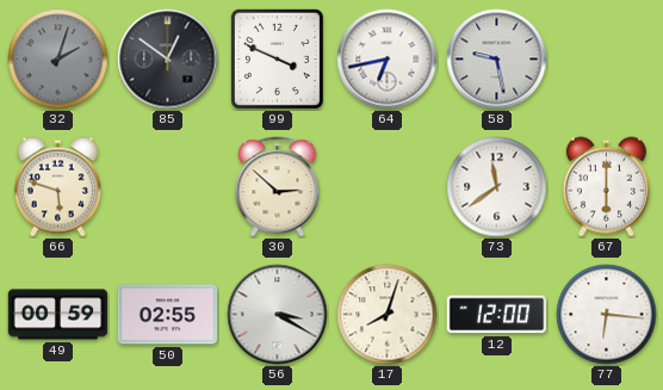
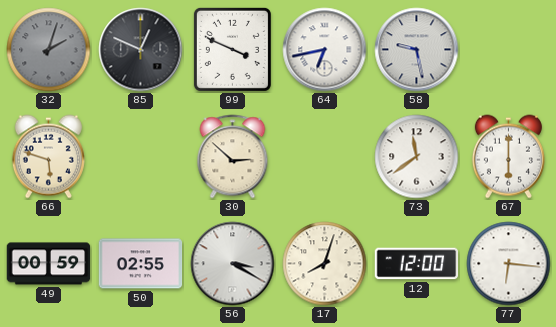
85: 12:51 -> 12:49
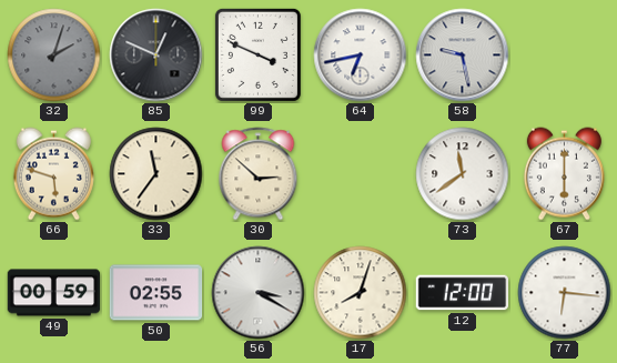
33: none -> 11:36
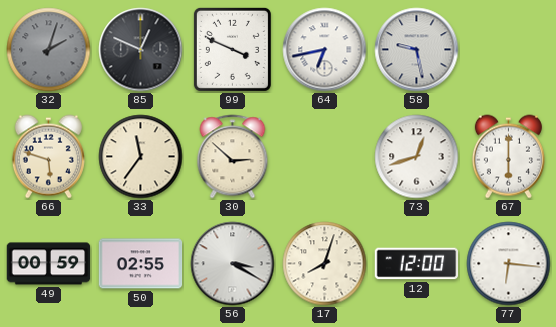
73: 11:39 -> 12:42
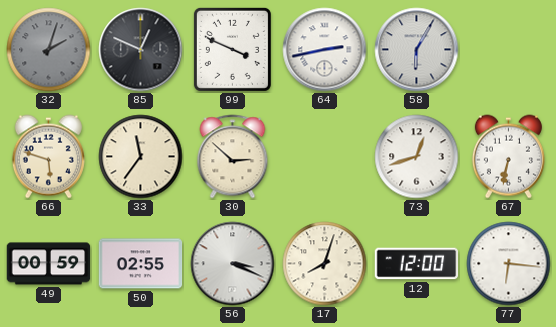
64: 6:43 -> 2:43
58: 9:28 -> 6:05
67: 6:00 -> 6:32
56: 3:20 -> 3:19
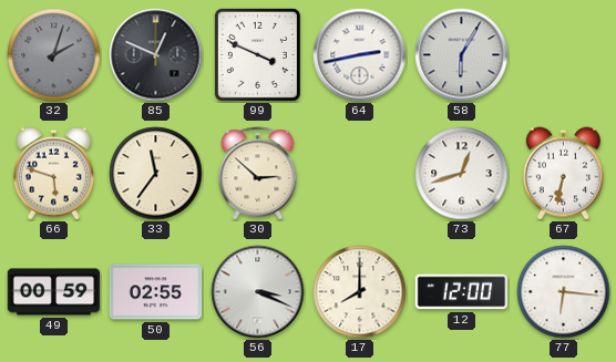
17: 8:03 -> 8:00
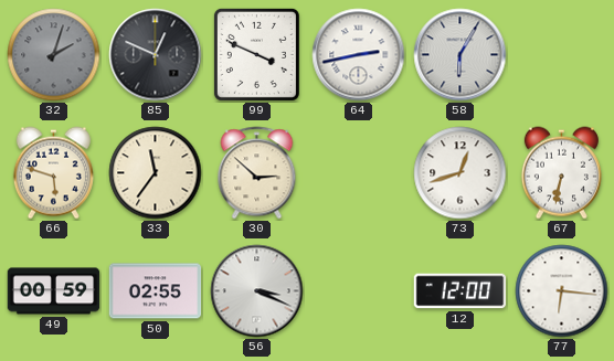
17: 8:00 -> none
